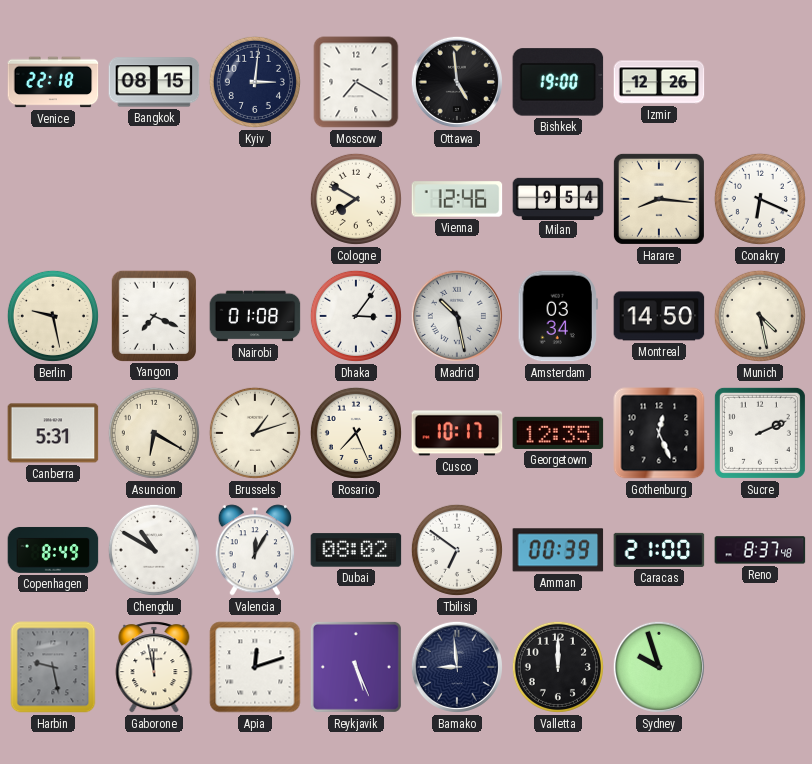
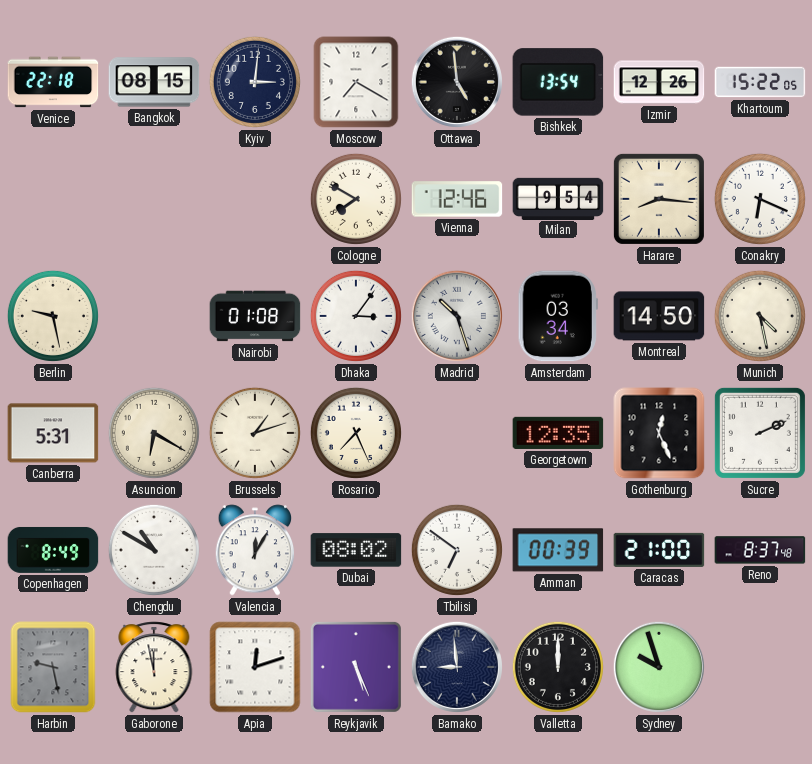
Bishkek: 19:00 -> 13:54
Khartoum: none -> 15:22
Yangon: 7:19 -> none
Madrid: 10:28 -> 10:27
Cusco: 10:17 -> none
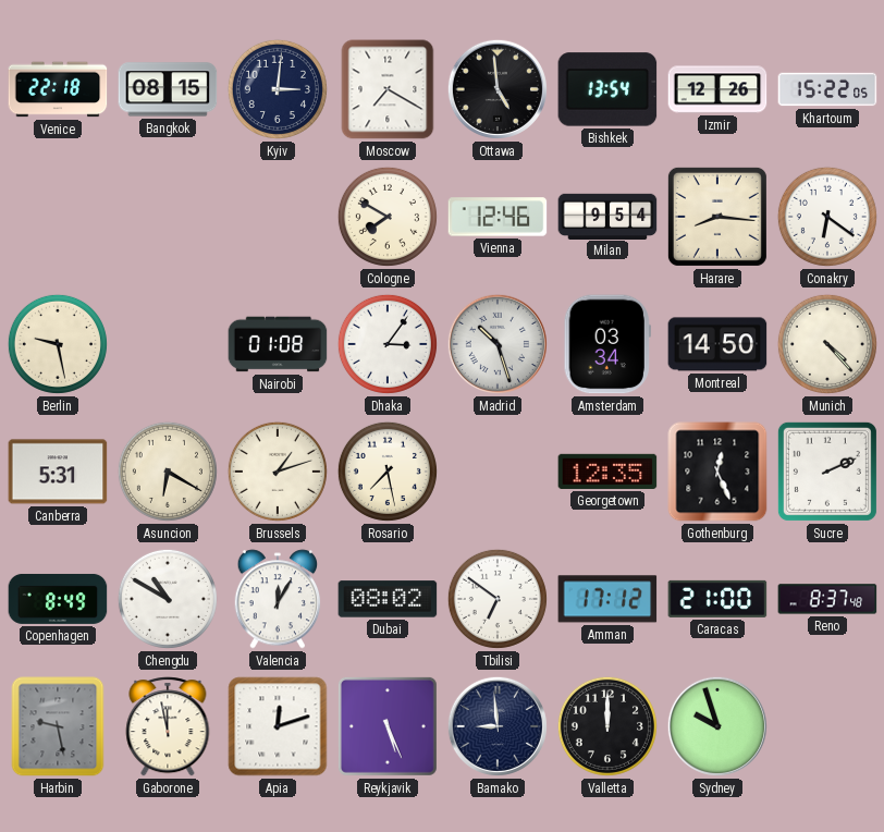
Conakry: 6:19 -> 6:21
Munich: 4:28 -> 4:23
Rosario: 7:26 -> 7:28
Amman: 00:39 -> 17:12
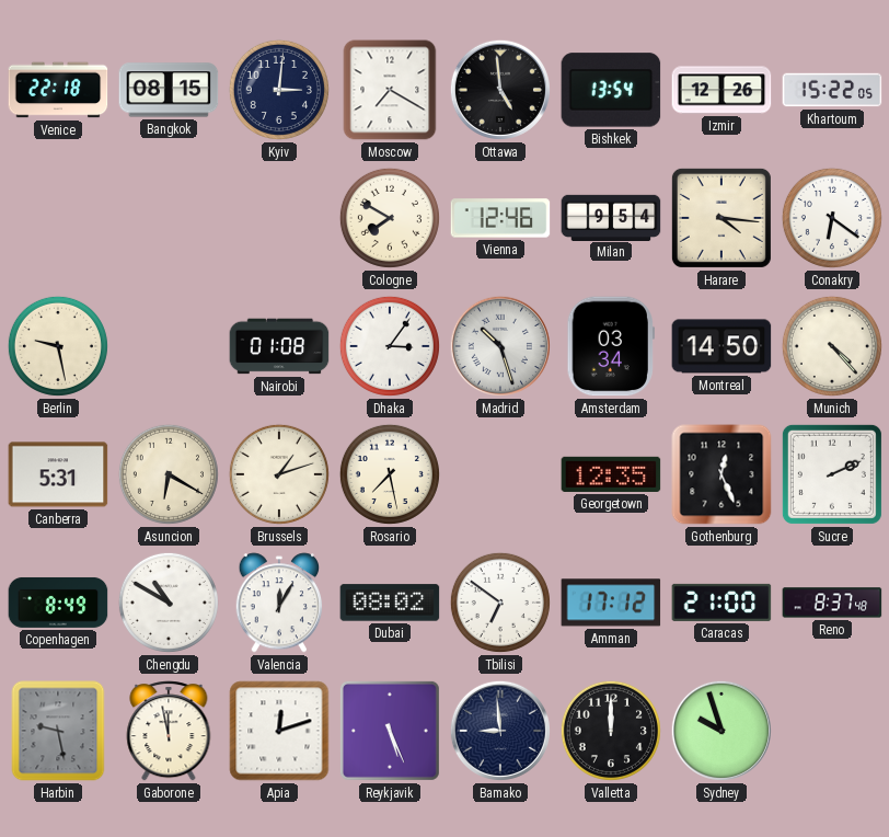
Harare: 8:16 -> 4:16
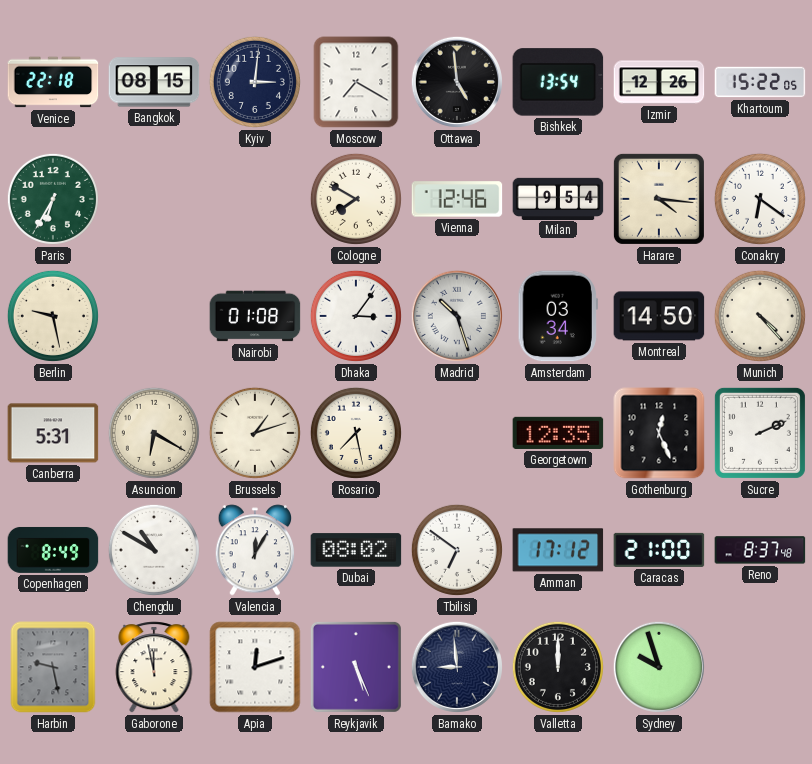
Paris: none -> 6:35
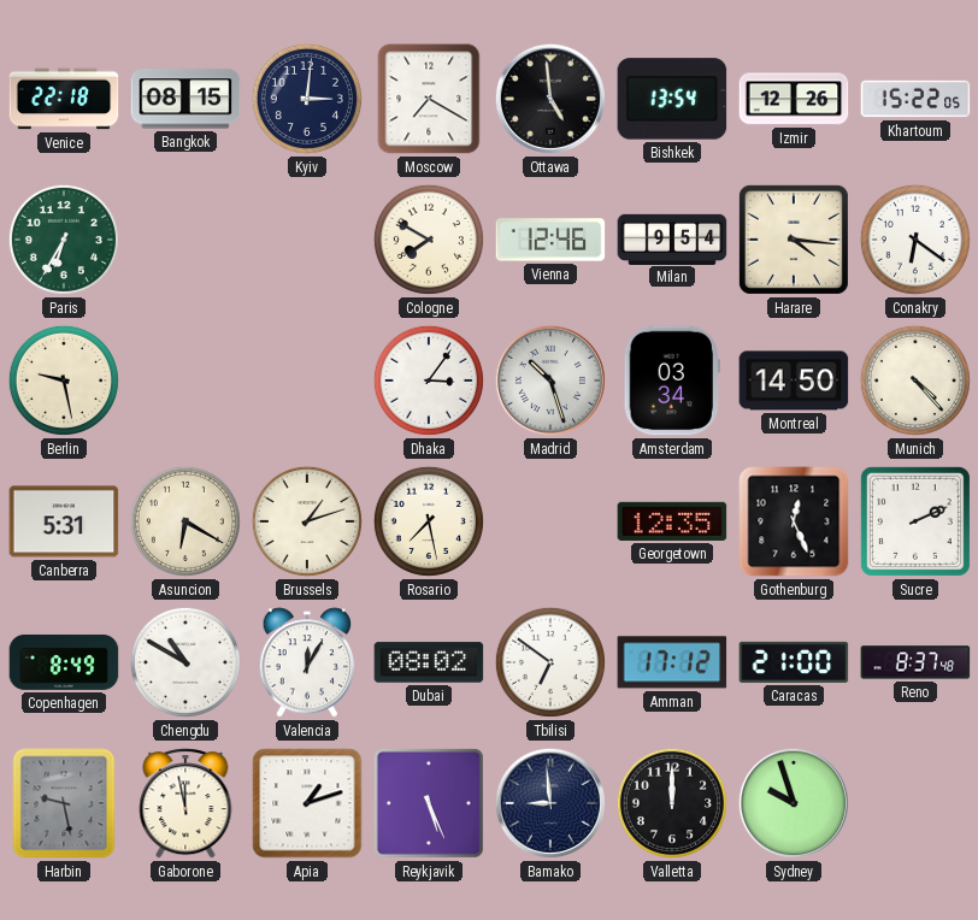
Nairobi: 01:08 -> none
Apia: 12:12 -> 1:12
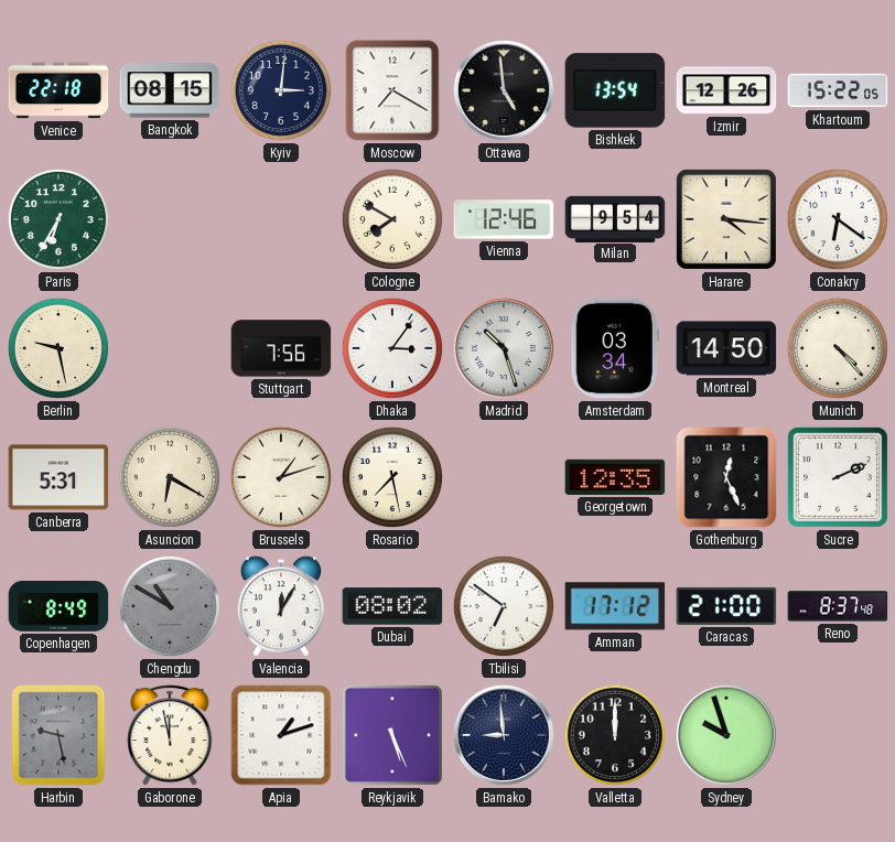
Stuttgart: none -> 7:56
Chengdu dial: white -> grey
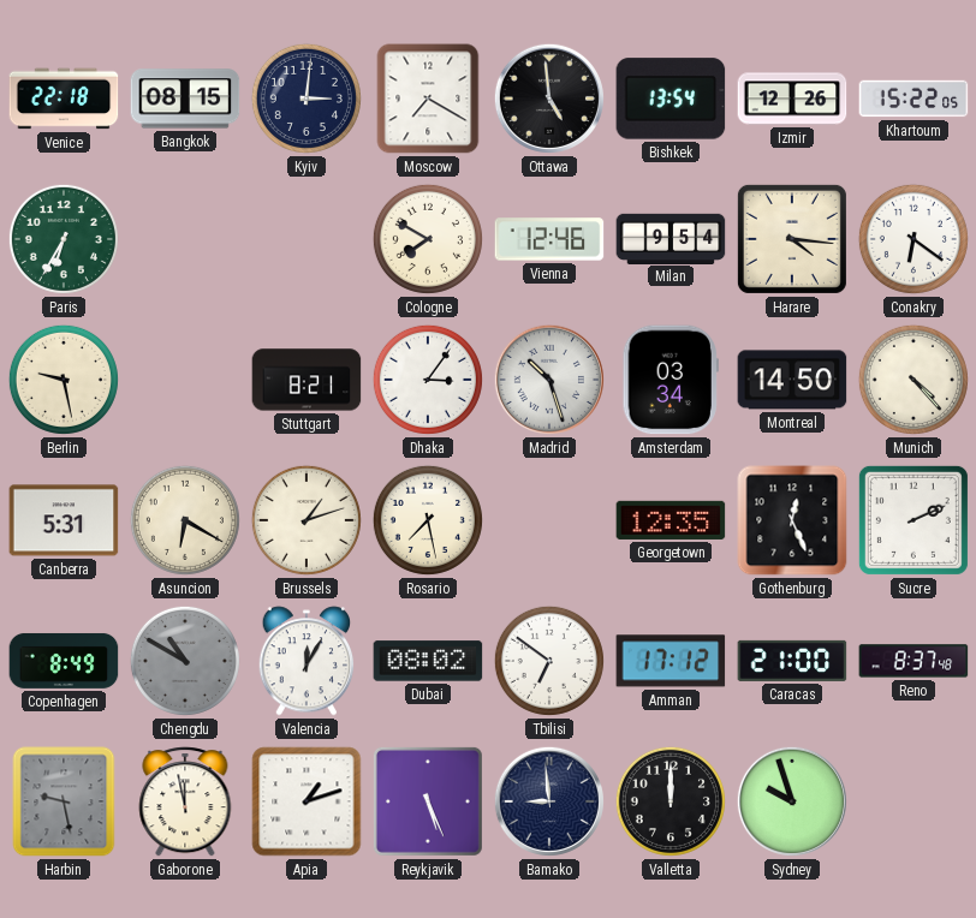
Stuttgart: 7:56 -> 8:21
